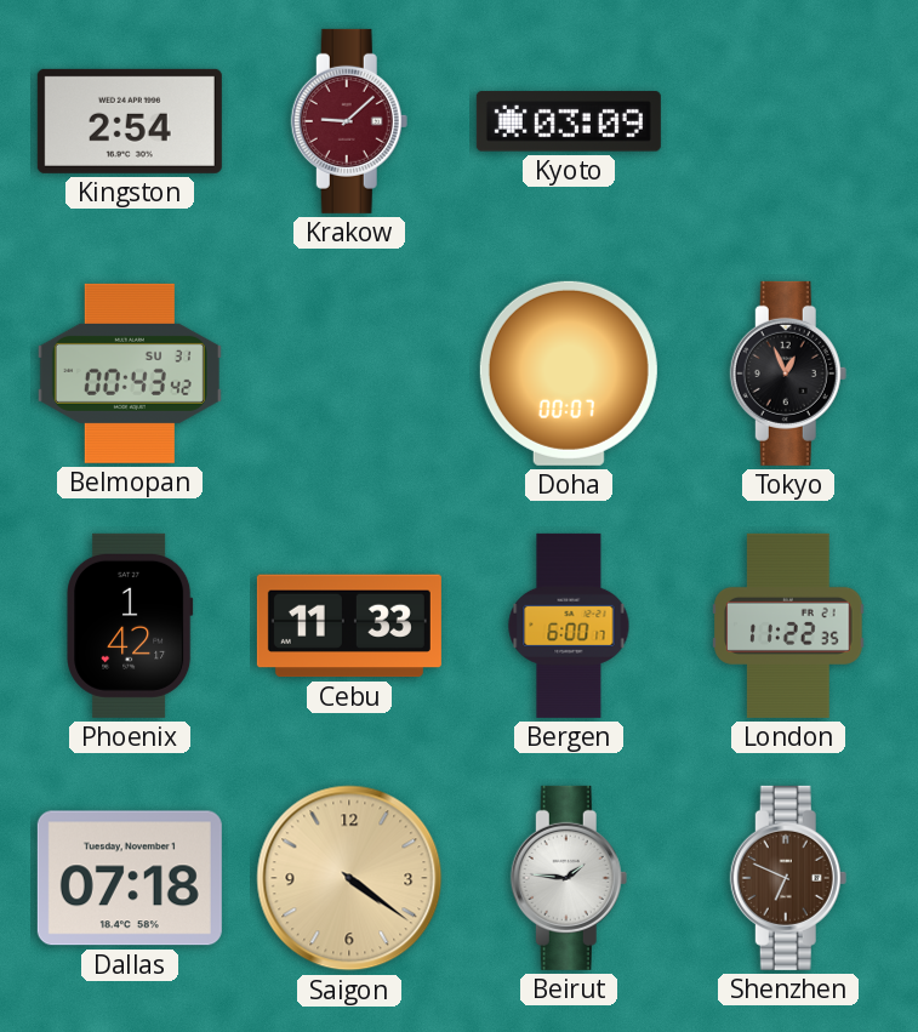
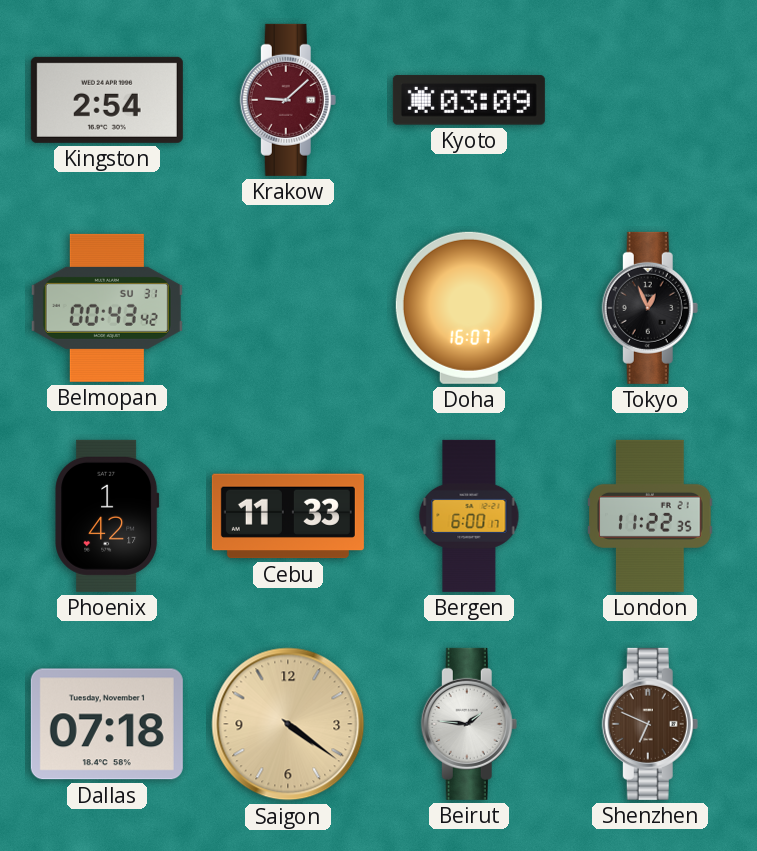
Doha: 00:07 -> 16:07
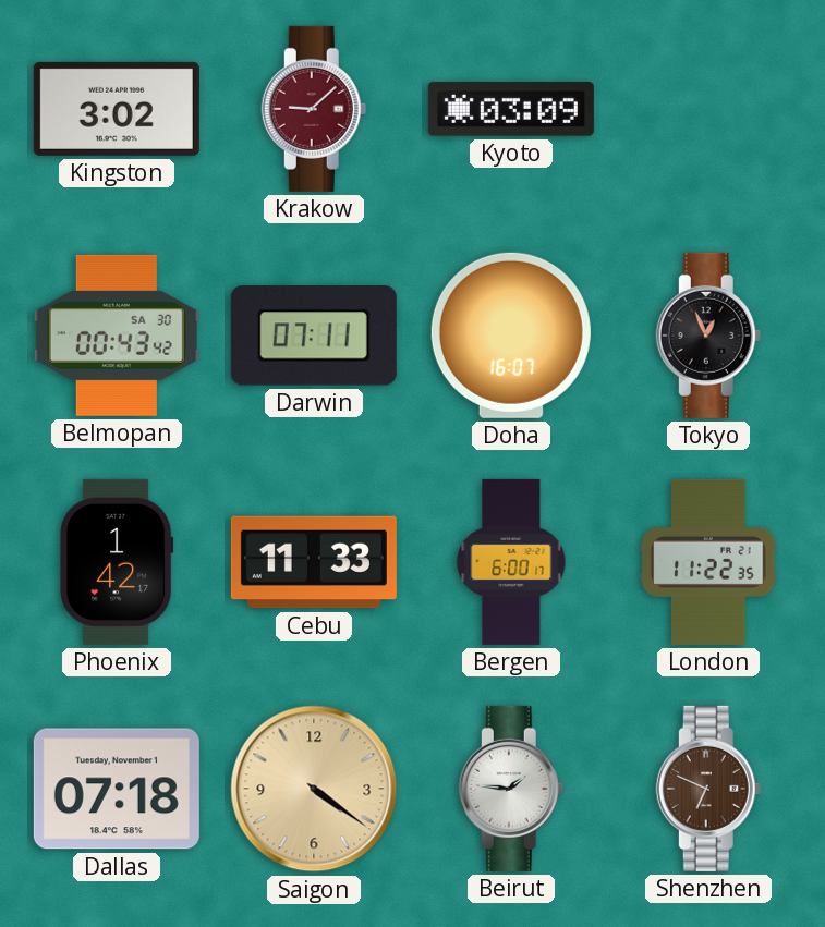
Kingston: 2:54 -> 3:02
Belmopan date: SU 31 -> SA 30
Darwin: none -> 07:11
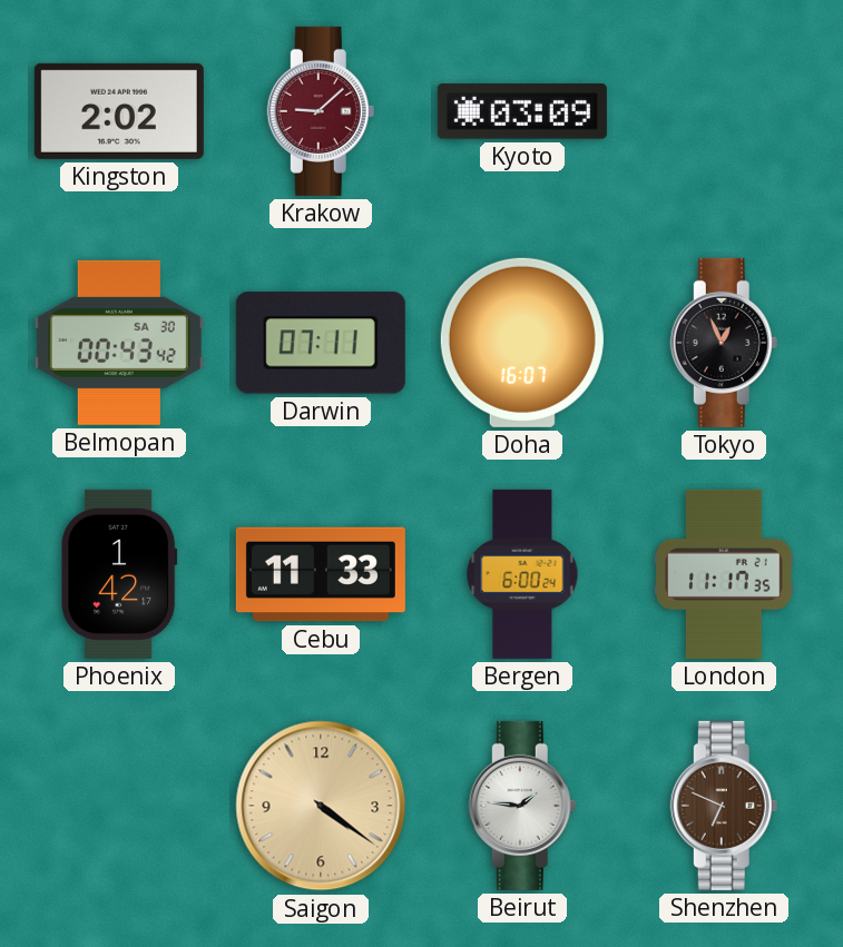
Kingston: 3:02 -> 2:02
Bergen: 6:00:17 -> 6:00:24
London: 11:22 -> 11:17
Dallas: 07:18 -> none
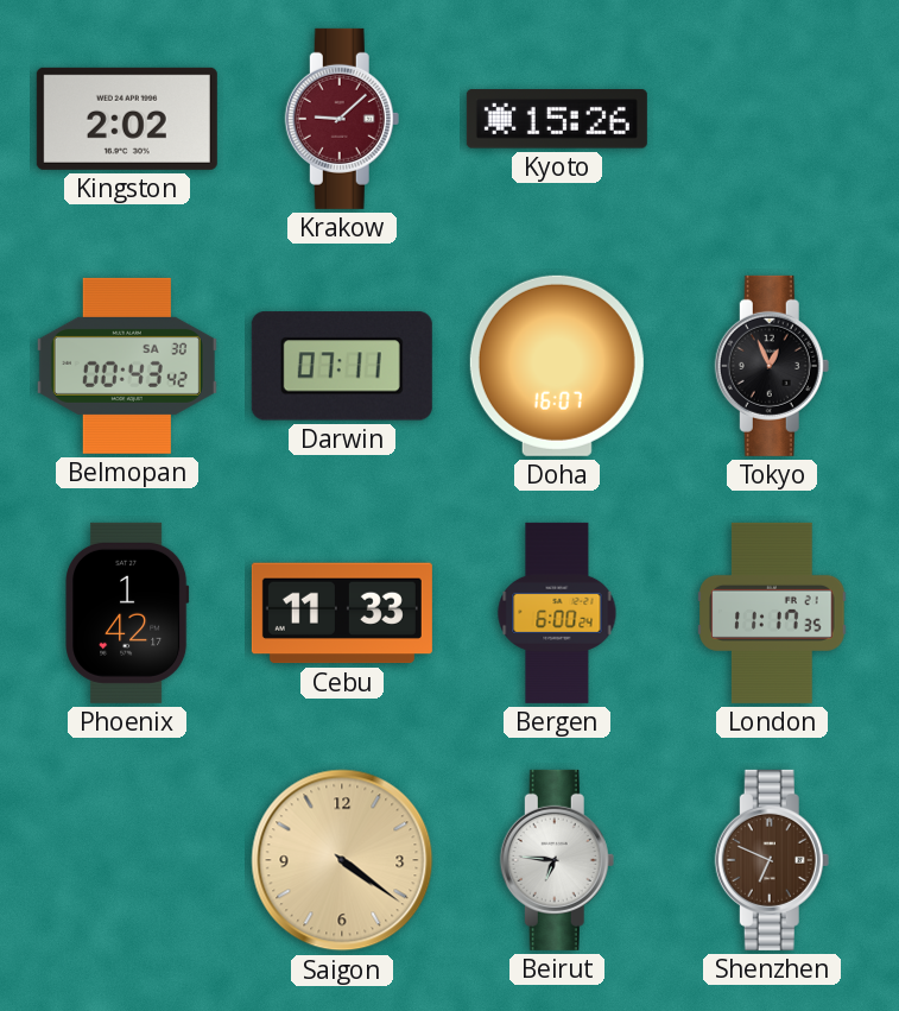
Kyoto: 03:09 -> 15:26
Beirut: 1:46 -> 6:46
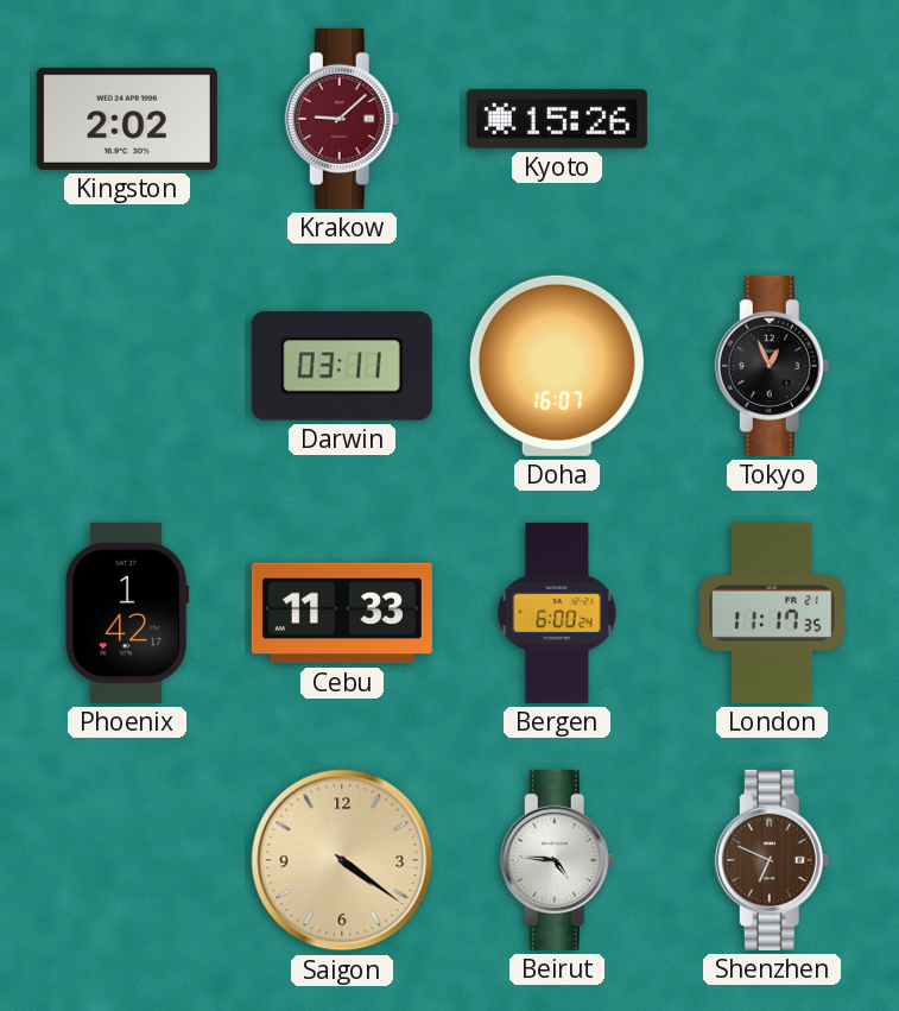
Belmopan: 00:43 -> none
Darwin: 07:11 -> 03:11
Beirut: 6:46 -> 4:46
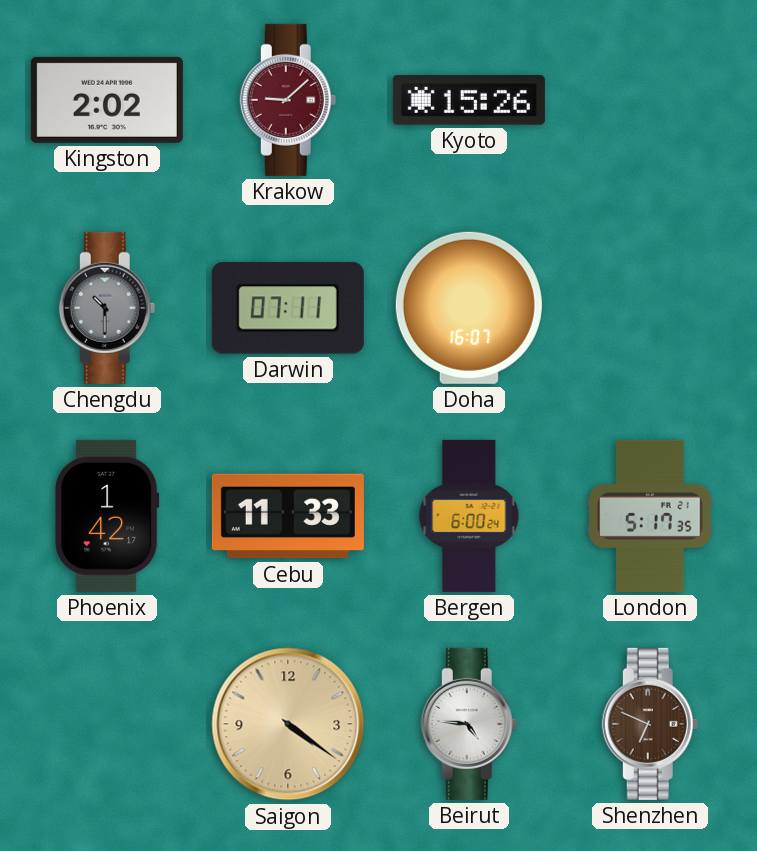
Chengdu: none -> 10:30
Darwin: 03:11 -> 07:11
Tokyo: 12:56 -> none
London: 11:17 -> 5:17
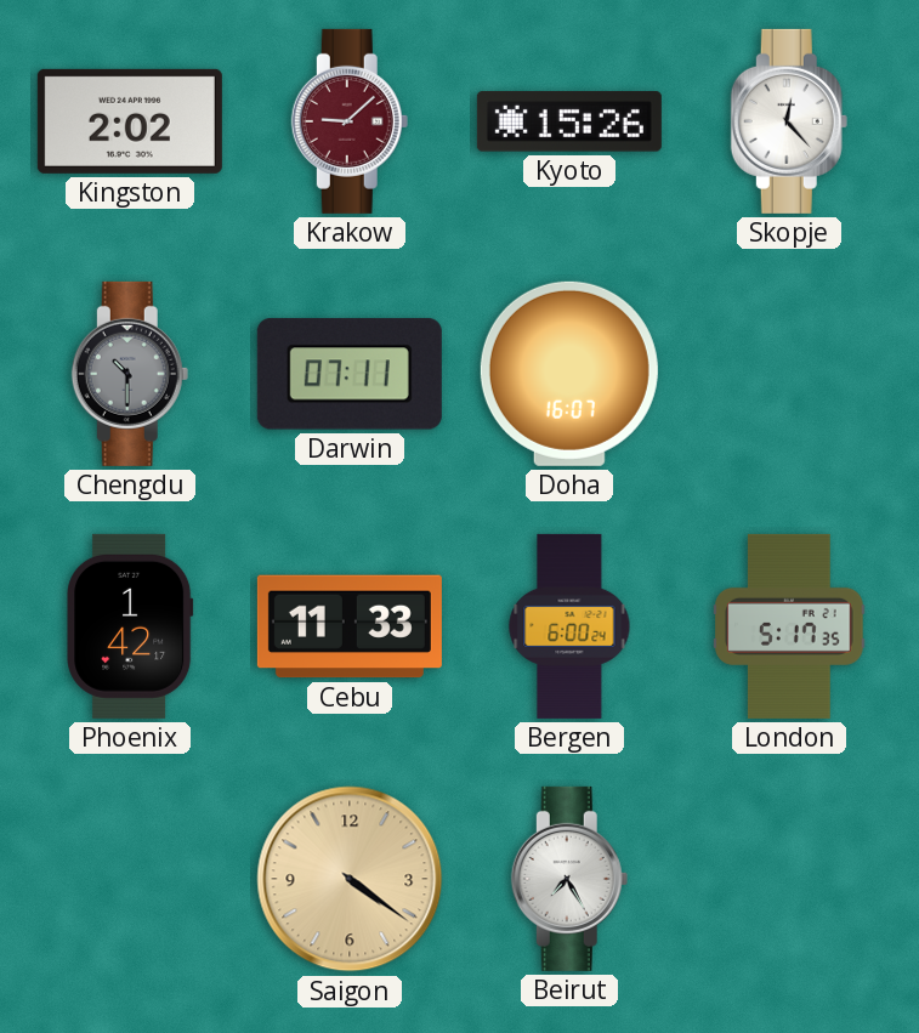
Skopje: none -> 12:23
Beirut: 4:46 -> 7:25
Shenzhen: 6:49 -> none
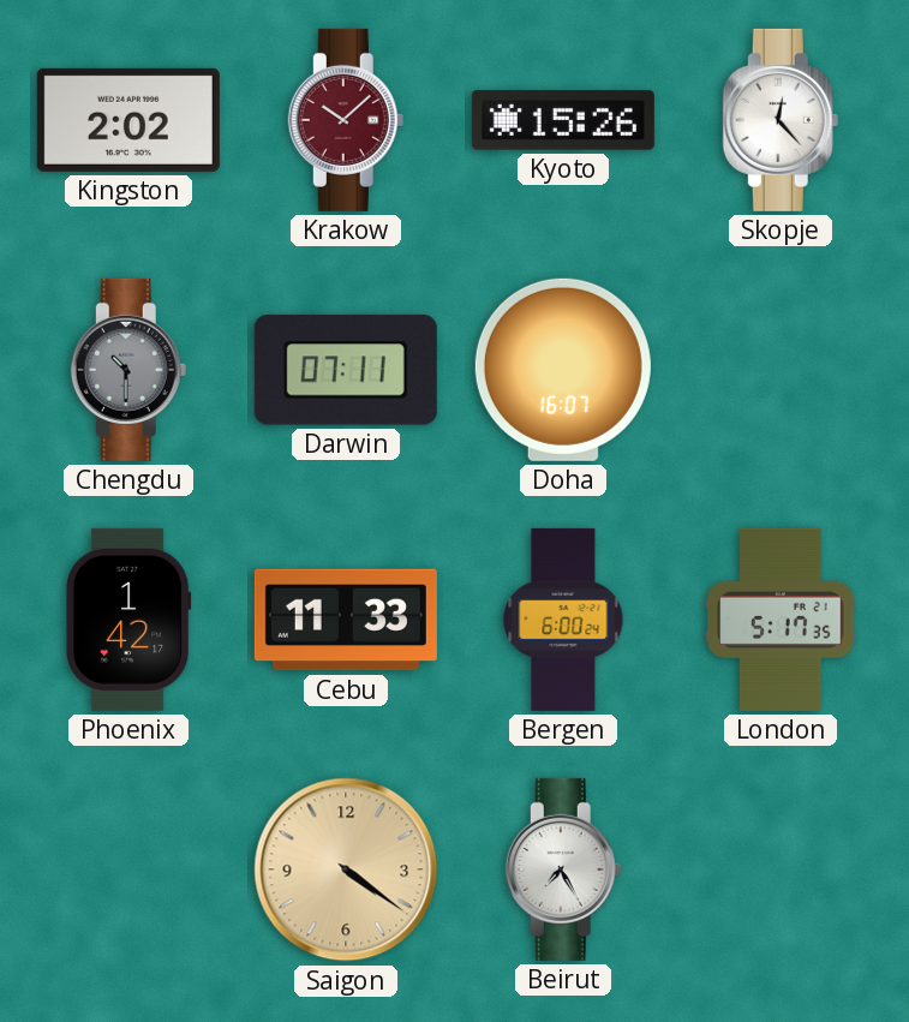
Krakow: 9:08 -> 10:08
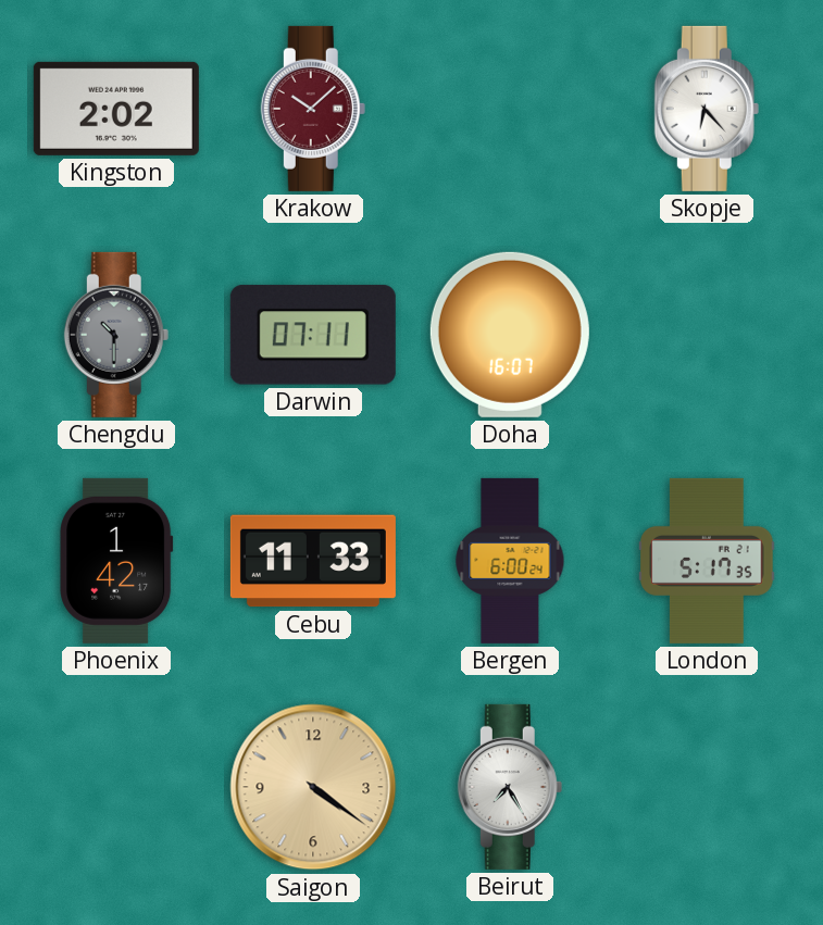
Kyoto: 15:26 -> none
Skopje: 12:23 -> 6:23
